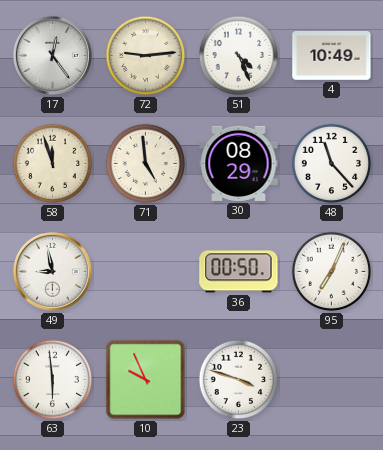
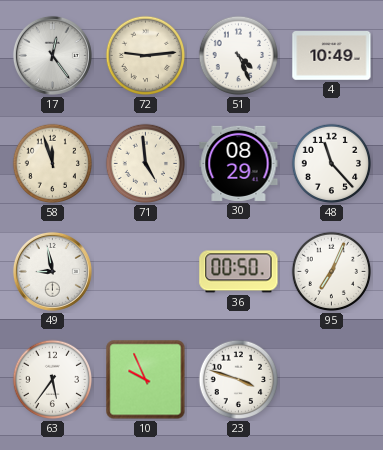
63: 5:59 -> 5:36
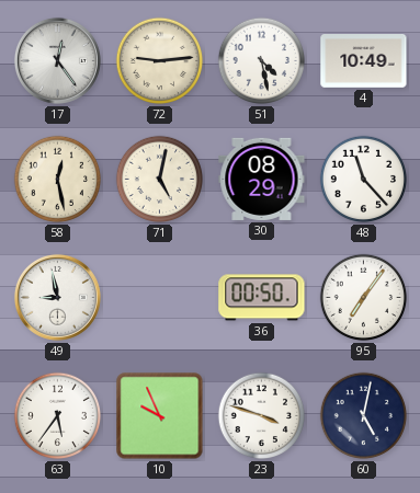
51: 4:26 -> 4:28
58: 11:57 -> 12:28
71: 4:59 -> 5:02
95: 7:04 -> 7:06
60: none -> 5:02
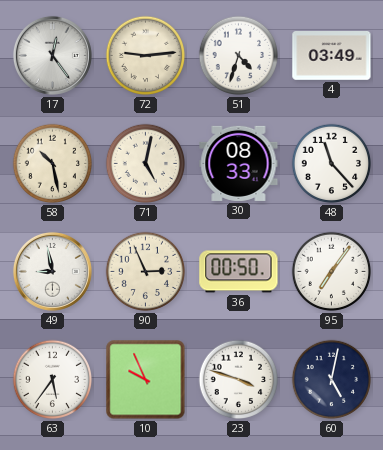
51: 4:28 -> 4:33
4: 10:49 -> 03:49
58: 12:28 -> 10:28
30: 08:29 -> 08:33
90: none -> 2:56
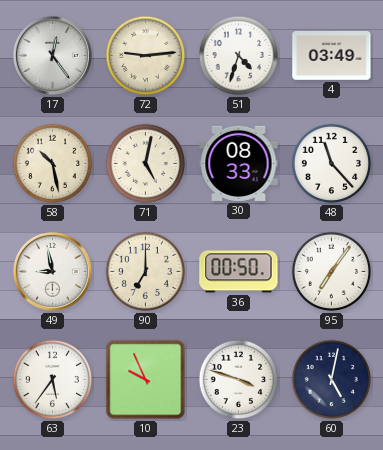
90: 2:56 -> 7:00
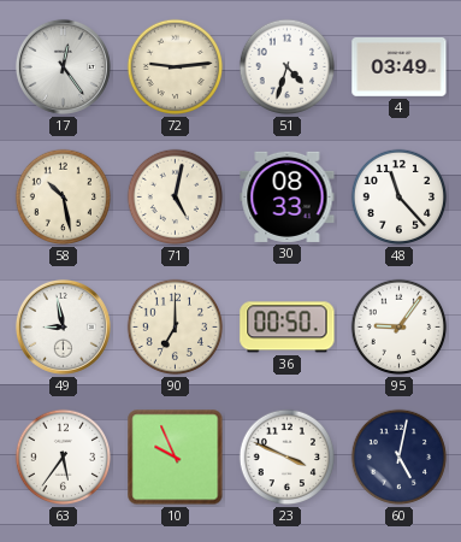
95: 7:06 -> 9:06
23: 3:48 -> 3:49
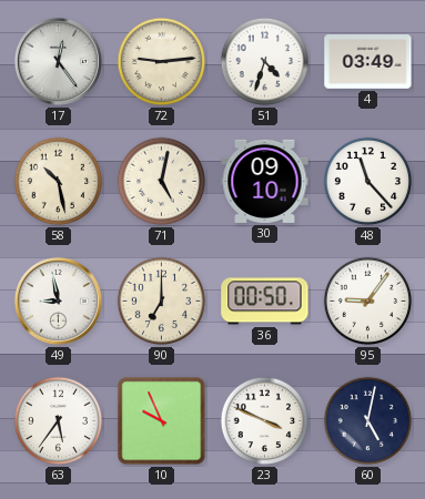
30: 08:33 -> 09:10
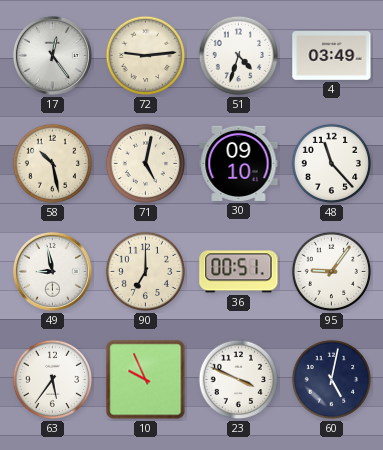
36: 00:50 -> 00:51
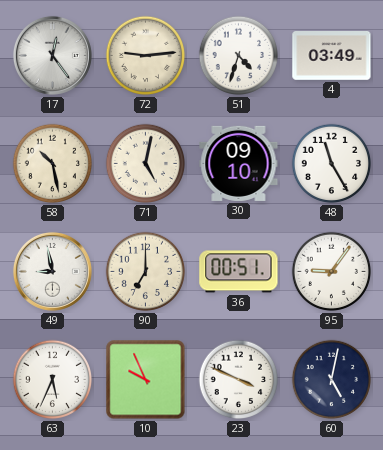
48: 11:23 -> 11:25
63: 5:36 -> 5:34
